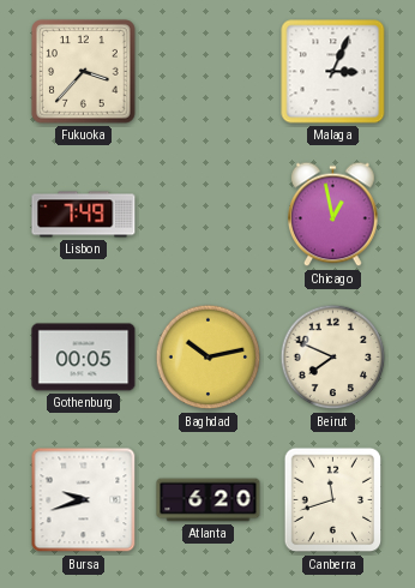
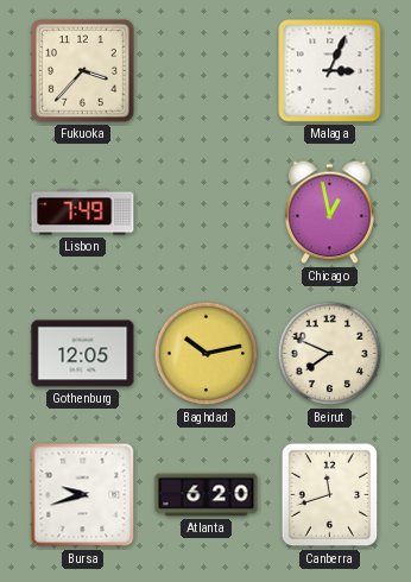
Gothenburg: 00:05 -> 12:05
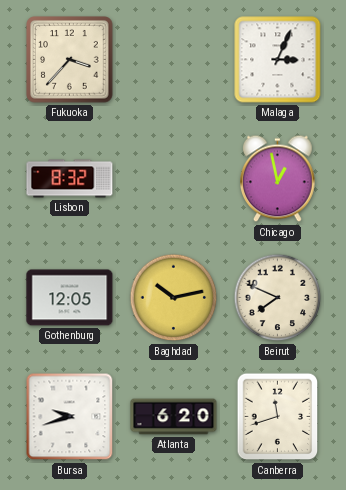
Lisbon: 7:49 -> 8:32
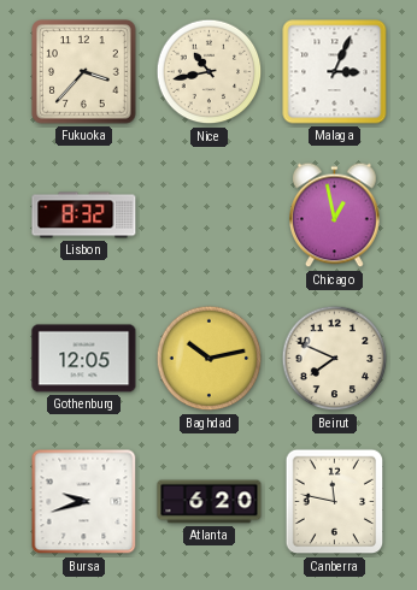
Nice: none -> 10:43
Canberra: 11:42 -> 11:47
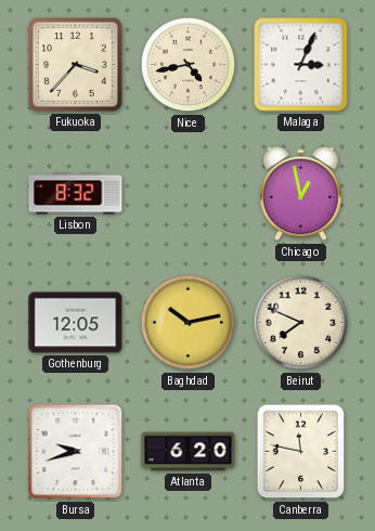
Nice: 10:43 -> 4:43
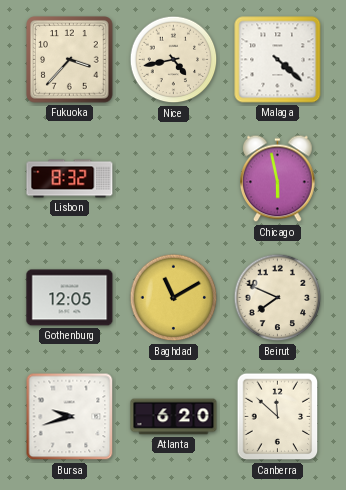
Malaga: 3:04 -> 4:22
Chicago: 12:58 -> 5:58
Baghdad: 10:13 -> 11:10
Canberra: 11:47 -> 11:52
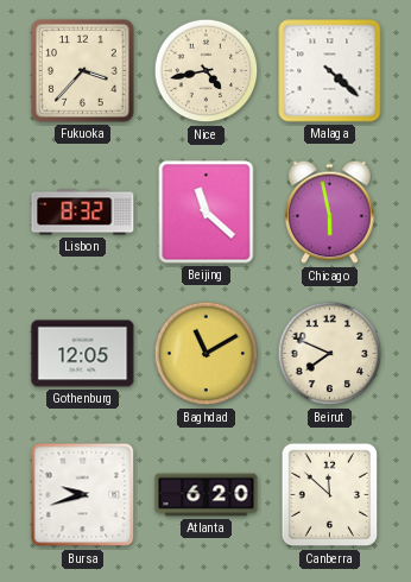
Beijing: none -> 11:22
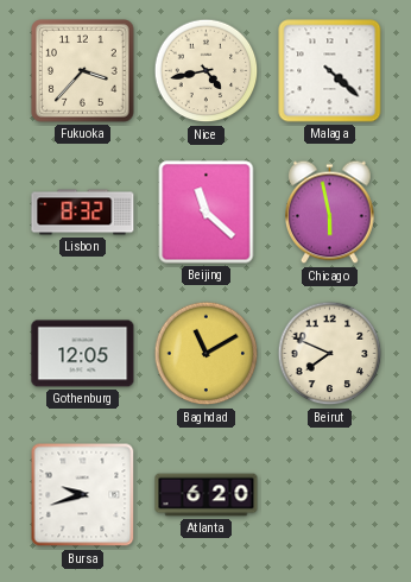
Canberra: 11:52 -> none
